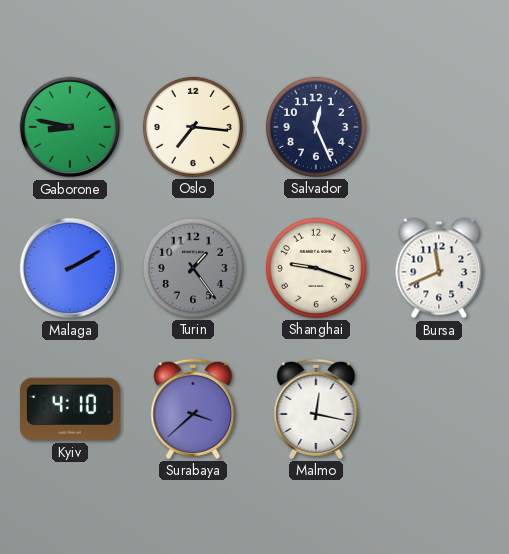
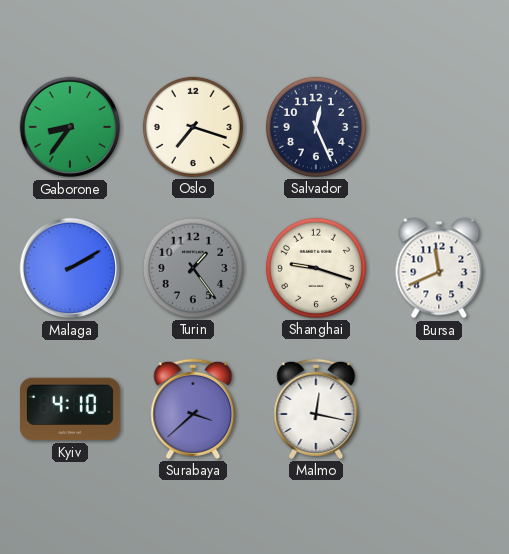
Gaborone: 8:47 -> 8:36
Oslo: 7:16 -> 7:18
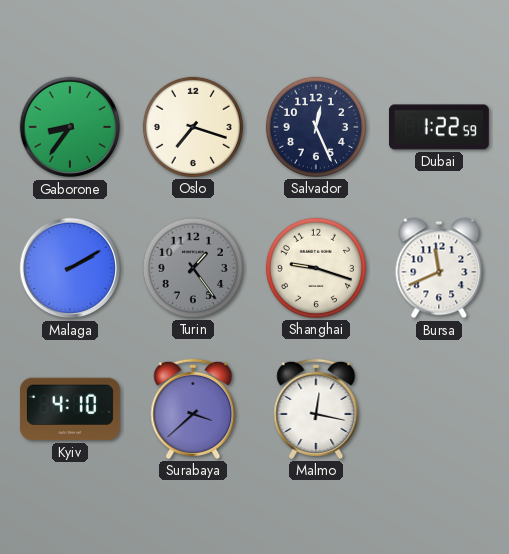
Dubai: none -> 1:22
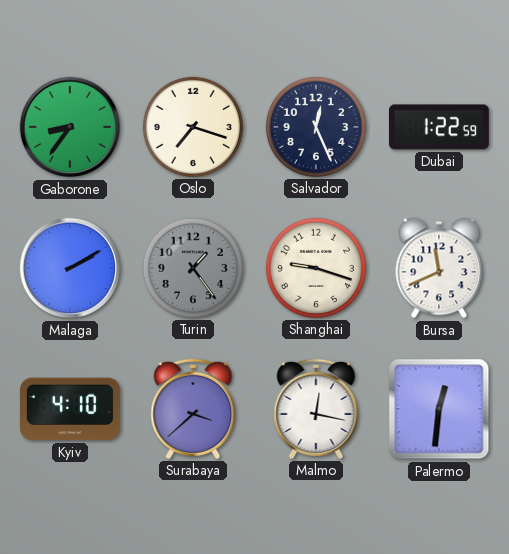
Palermo: none -> 12:31
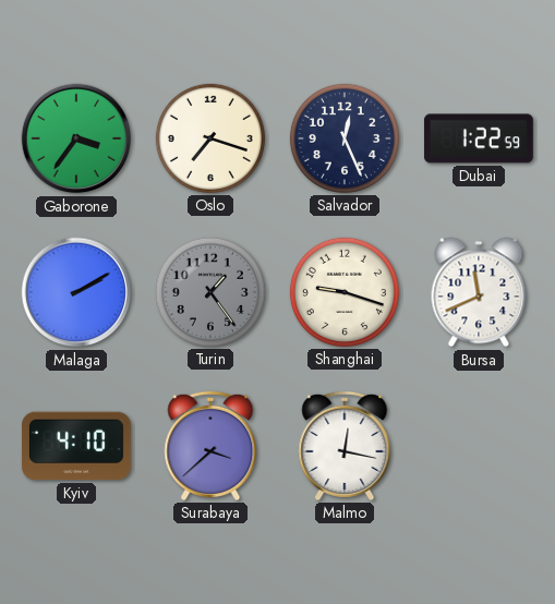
Gaborone: 8:36 -> 3:36
Palermo: 12:31 -> none
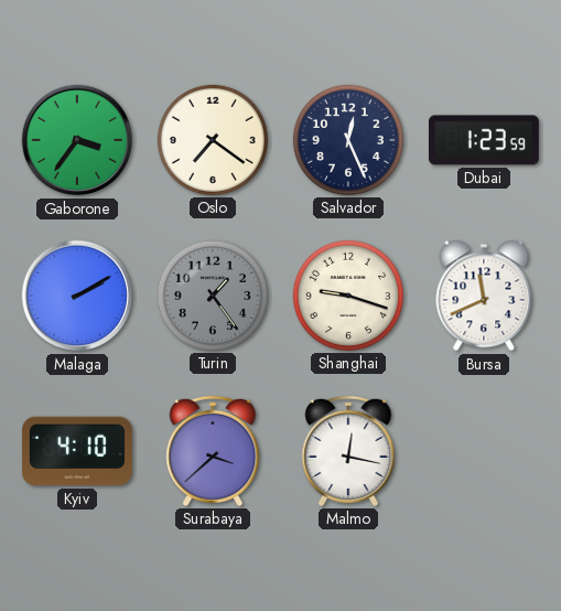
Oslo: 7:18 -> 7:21
Dubai: 1:22 -> 1:23
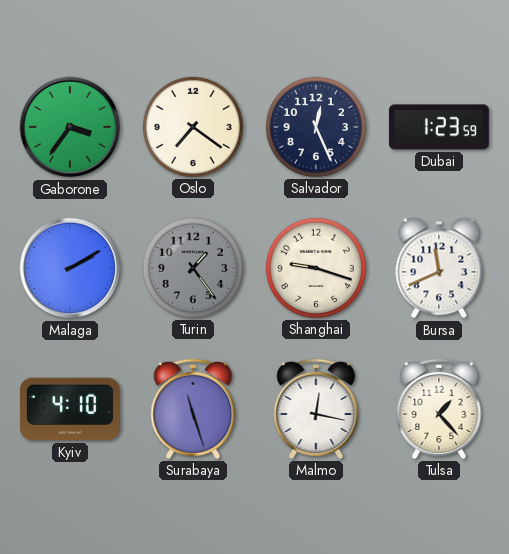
Surabaya: 3:38 -> 11:27
Tulsa: none -> 1:23
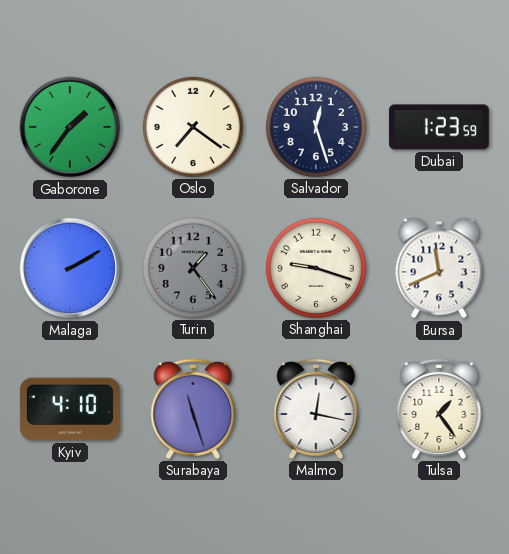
Gaborone: 3:36 -> 1:36
Salvador: 12:26 -> 12:27
Tulsa: 1:23 -> 1:24
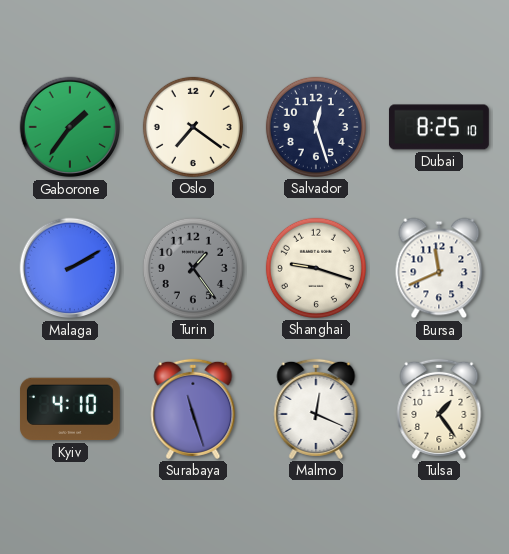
Dubai: 1:23 -> 8:25
Malmo: 12:17 -> 12:19
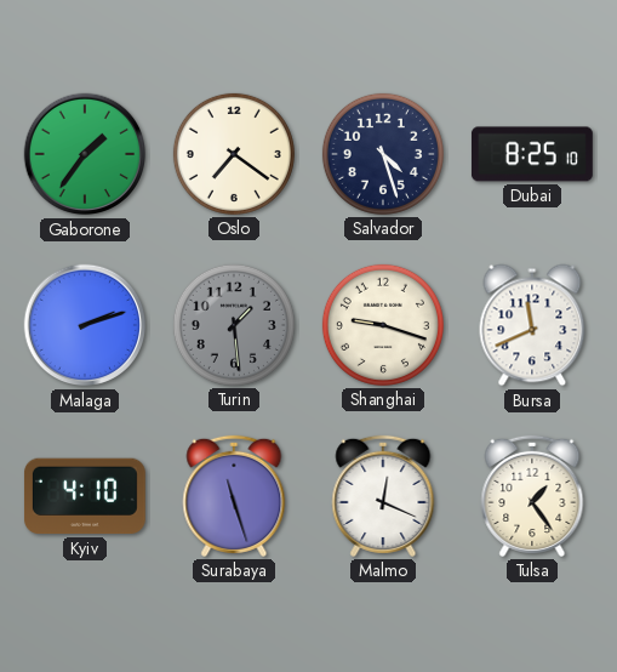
Salvador: 12:27 -> 4:27
Malaga: 2:10 -> 2:12
Turin: 1:24 -> 1:29
